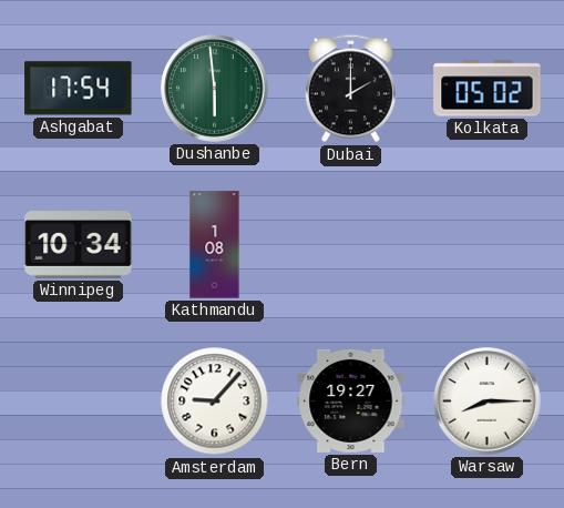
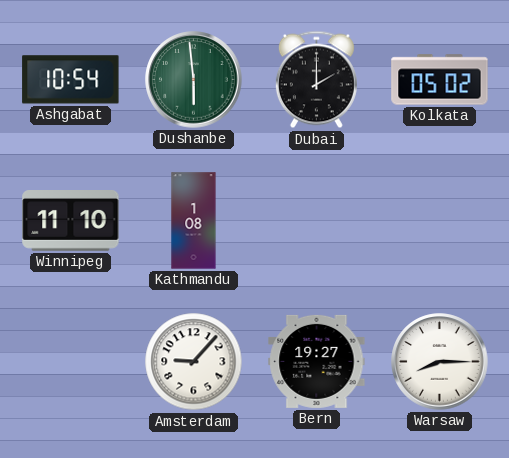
Ashgabat: 17:54 -> 10:54
Winnipeg: 10:34 -> 11:10
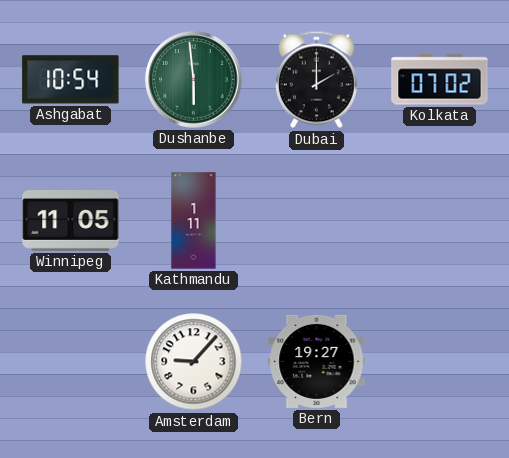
Kolkata: 05:02 -> 07:02
Winnipeg: 11:10 -> 11:05
Kathmandu: 1:08 -> 1:11
Warsaw: 8:15 -> none
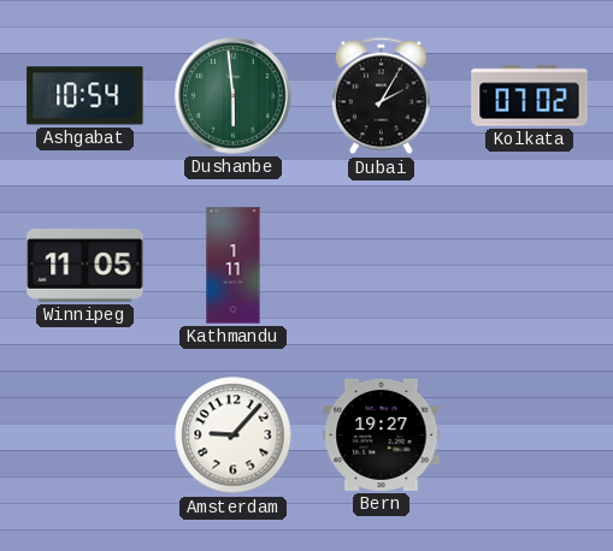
Dubai: 2:00 -> 2:05
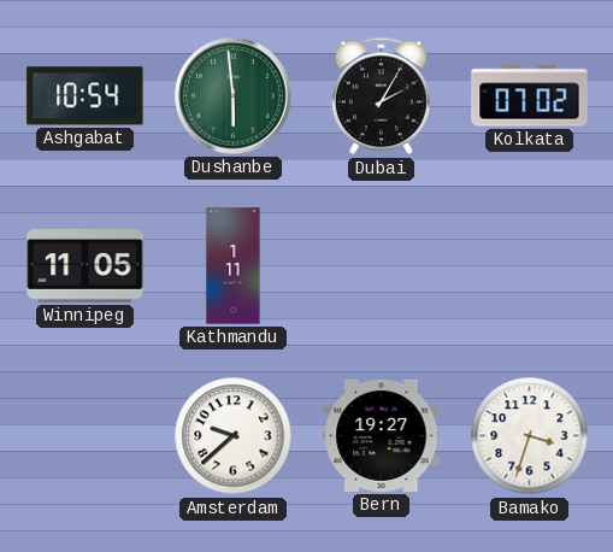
Amsterdam: 9:07 -> 9:38
Bamako: none -> 3:33
